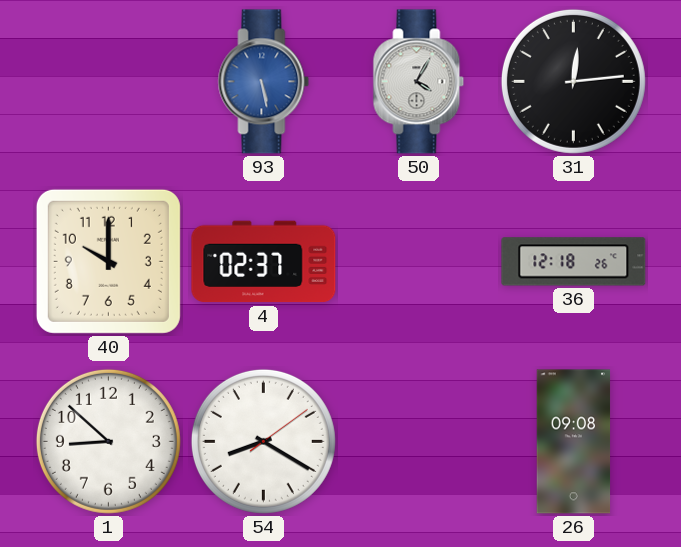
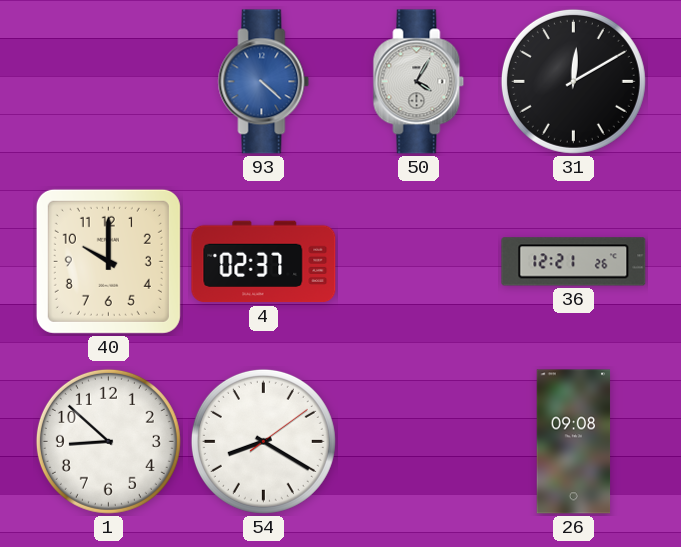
93: 5:28 -> 4:22
31: 12:14 -> 12:10
36: 12:18 -> 12:21
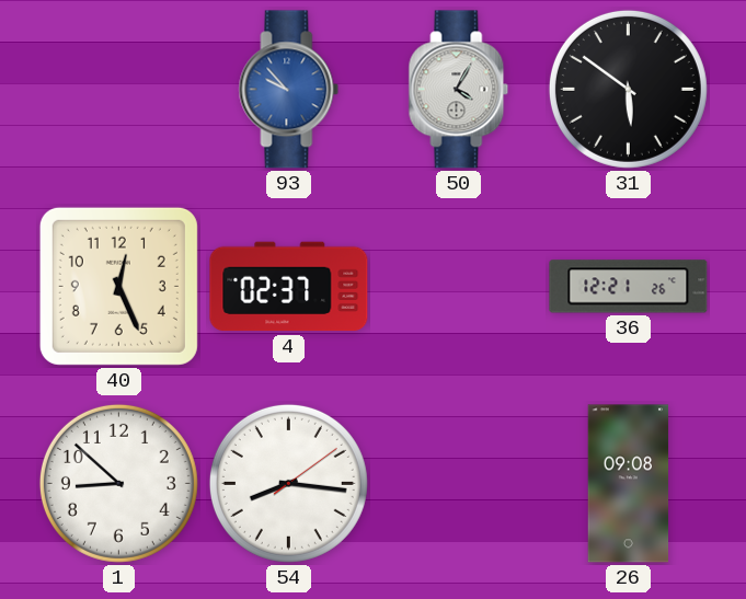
93: 4:22 -> 9:53
31: 12:10 -> 5:51
40: 10:00 -> 12:26
54: 8:20 -> 8:16
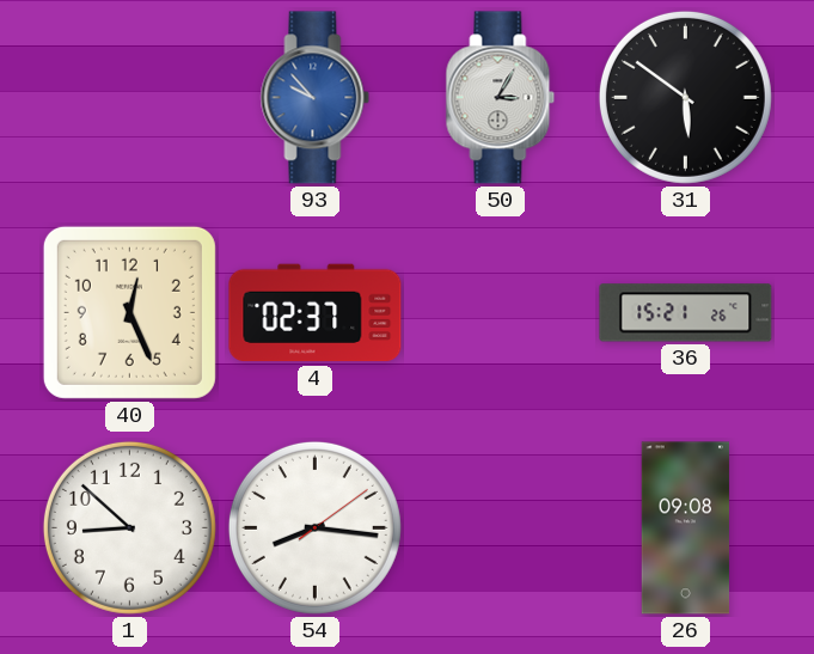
50: 4:05 -> 3:05
36: 12:21 -> 15:21
